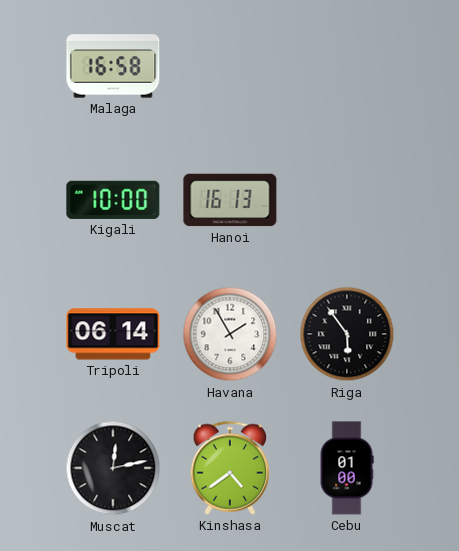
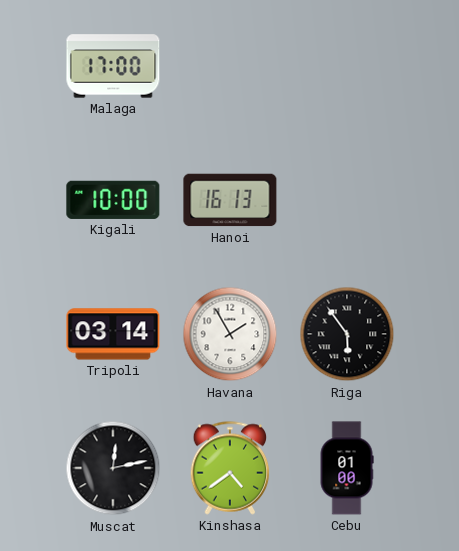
Malaga: 16:58 -> 17:00
Tripoli: 06:14 -> 03:14
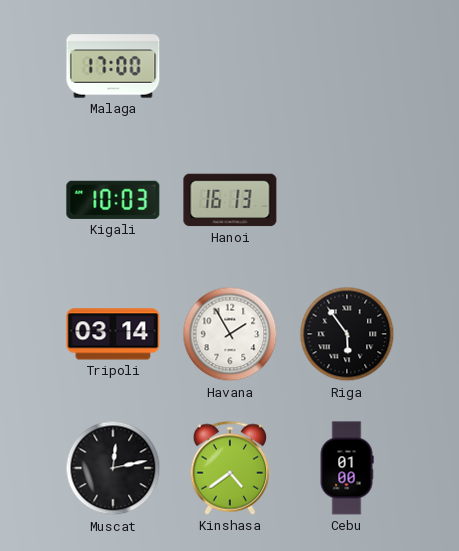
Kigali: 10:00 -> 10:03
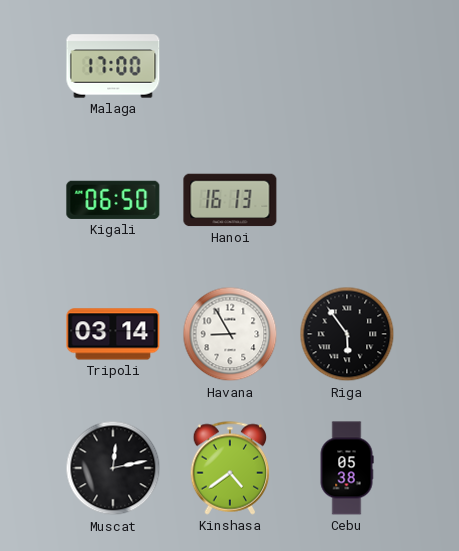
Kigali: 10:03 -> 06:50
Havana: 1:55 -> 8:55
Cebu: 01:00 -> 05:38
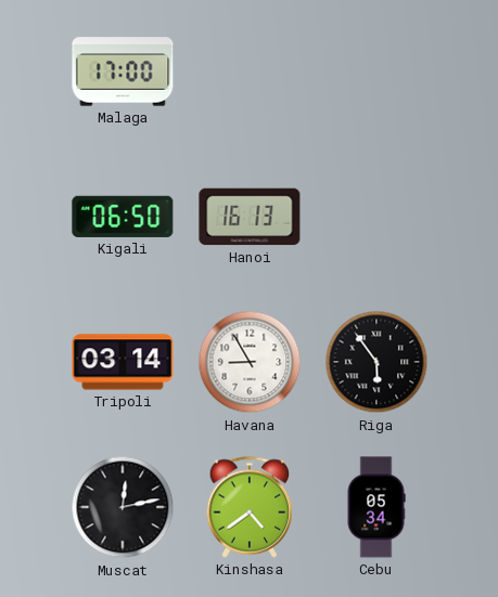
Cebu: 05:38 -> 05:34
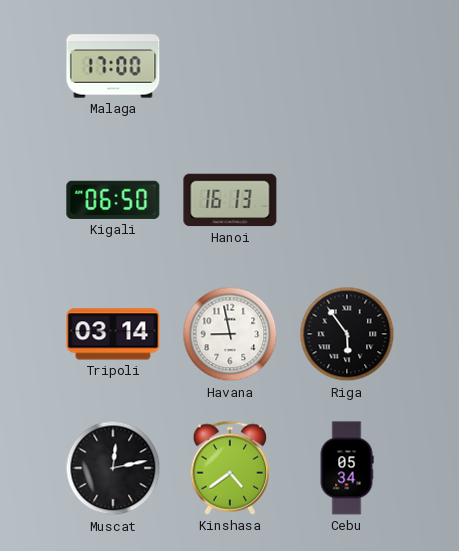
Havana: 8:55 -> 8:58
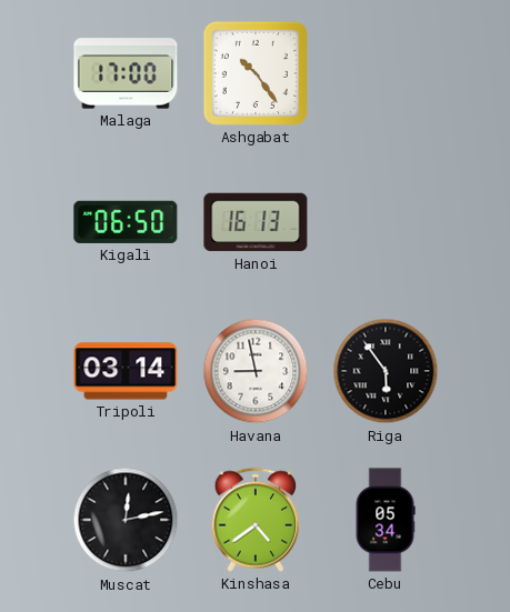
Ashgabat: none -> 10:24
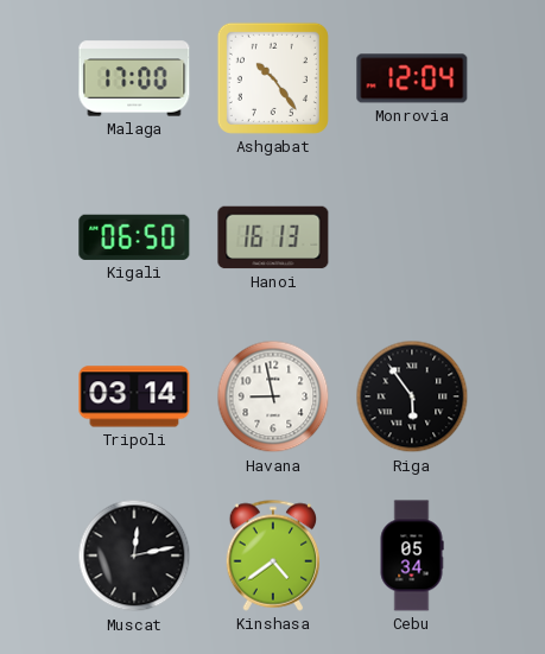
Monrovia: none -> 12:04
